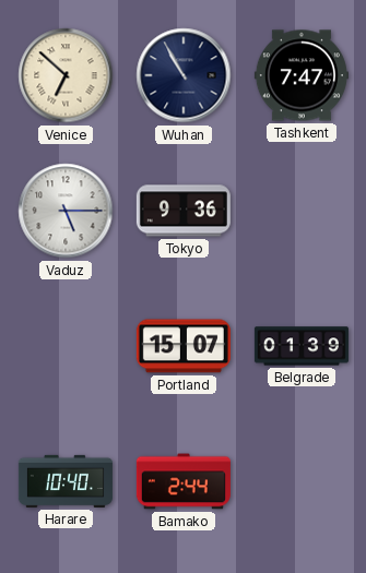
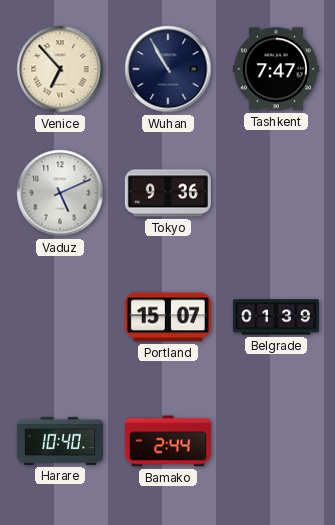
Venice: 6:52 -> 6:53
Vaduz: 5:15 -> 5:11
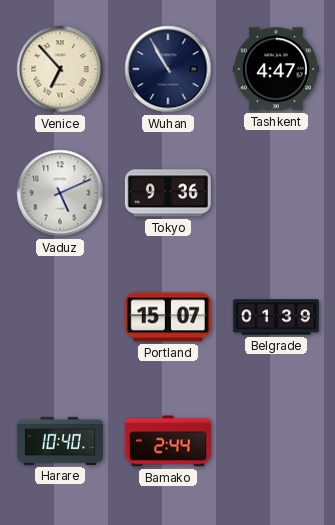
Tashkent: 7:47 -> 4:47
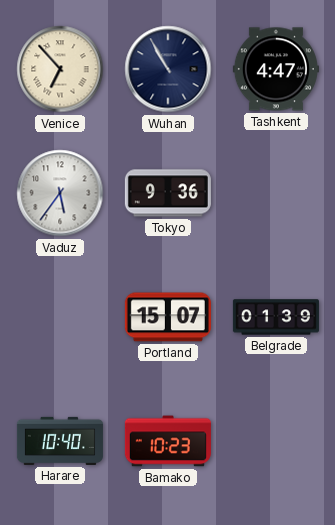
Vaduz: 5:11 -> 5:36
Bamako: 2:44 -> 10:23
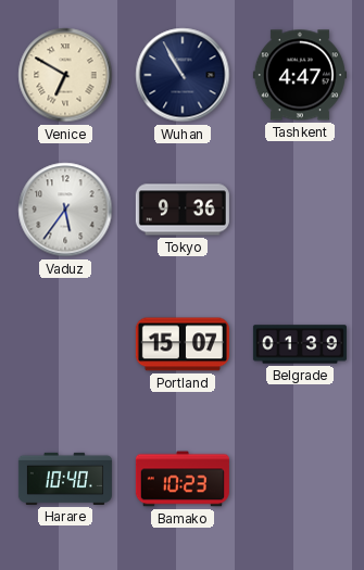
Venice: 6:53 -> 6:50
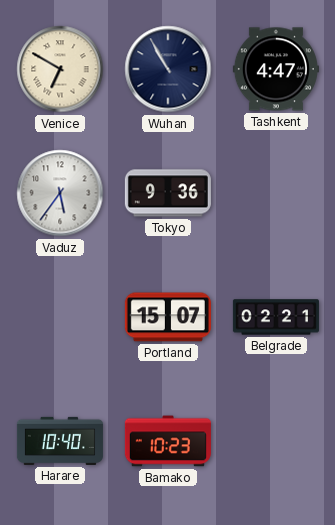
Belgrade: 01:39 -> 02:21
